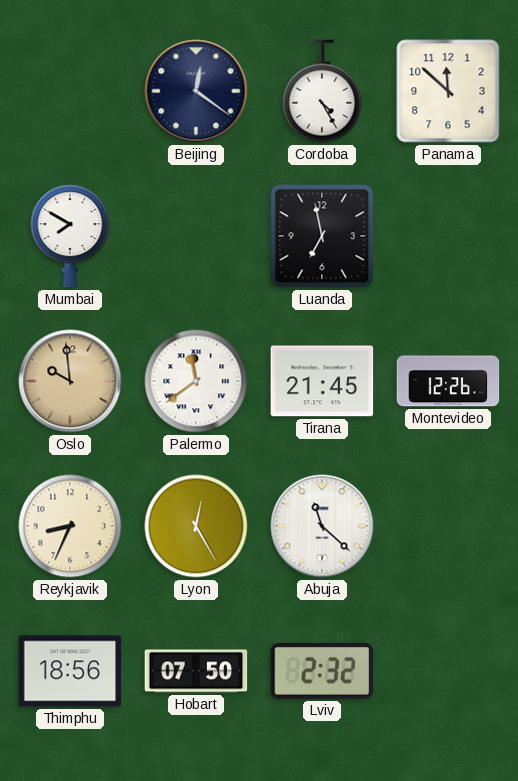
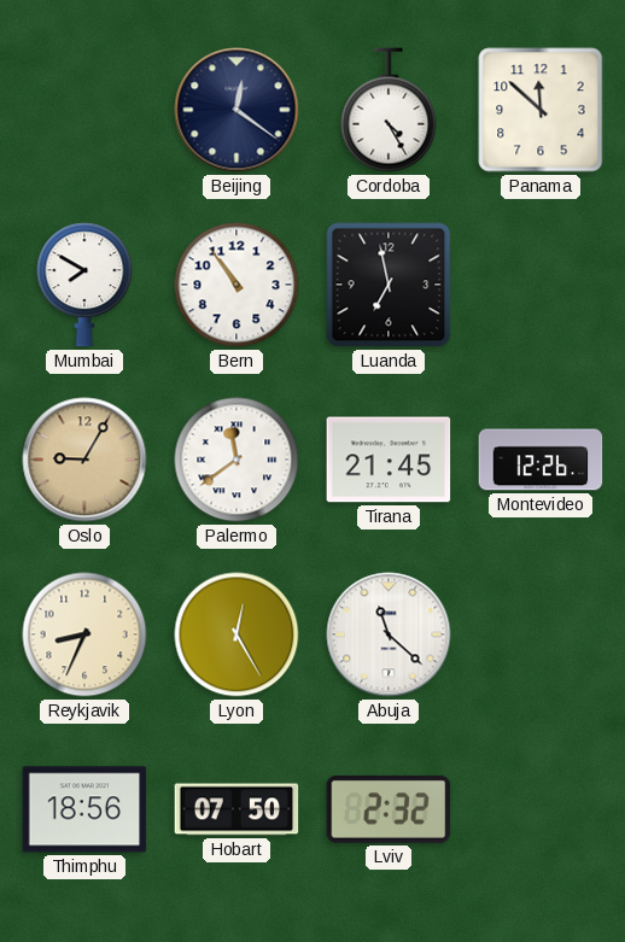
Bern: none -> 10:54
Oslo: 9:59 -> 9:05
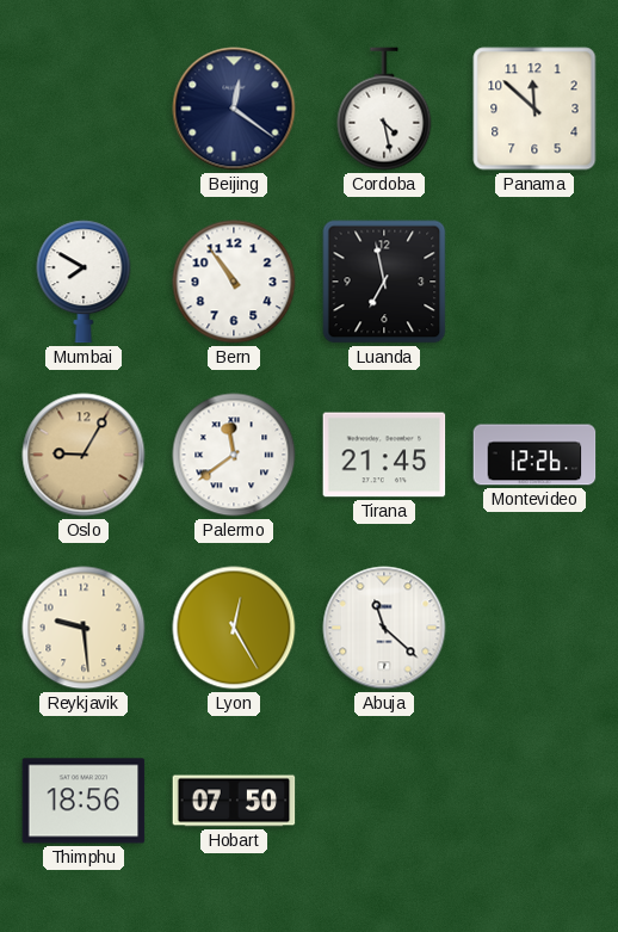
Cordoba: 4:25 -> 4:28
Reykjavik: 8:34 -> 9:29
Lviv: 2:32 -> none
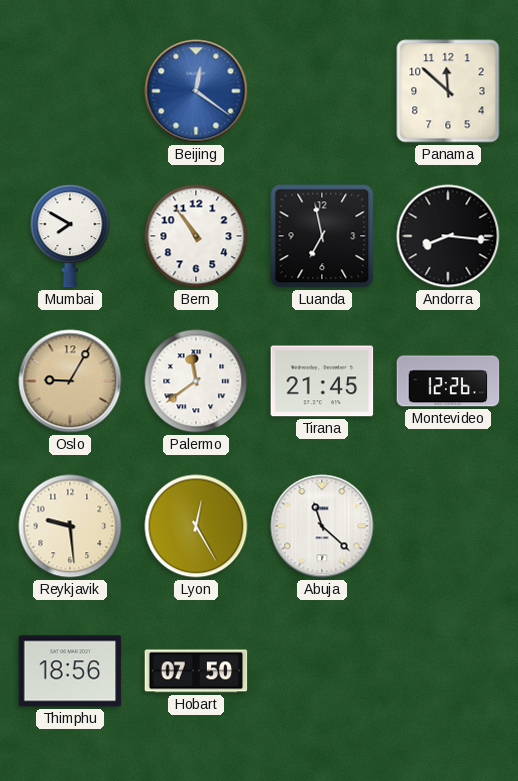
Beijing dial: navy -> blue
Cordoba: 4:28 -> none
Andorra: none -> 8:16
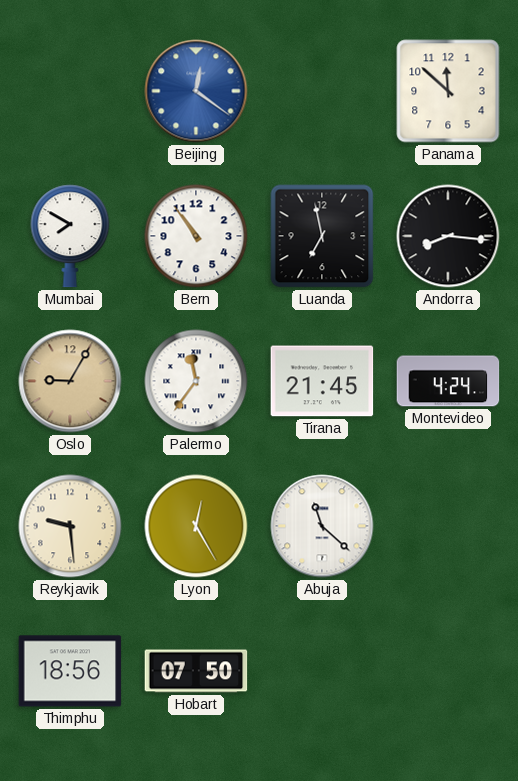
Palermo: 11:39 -> 11:36
Montevideo: 12:26 -> 4:24
